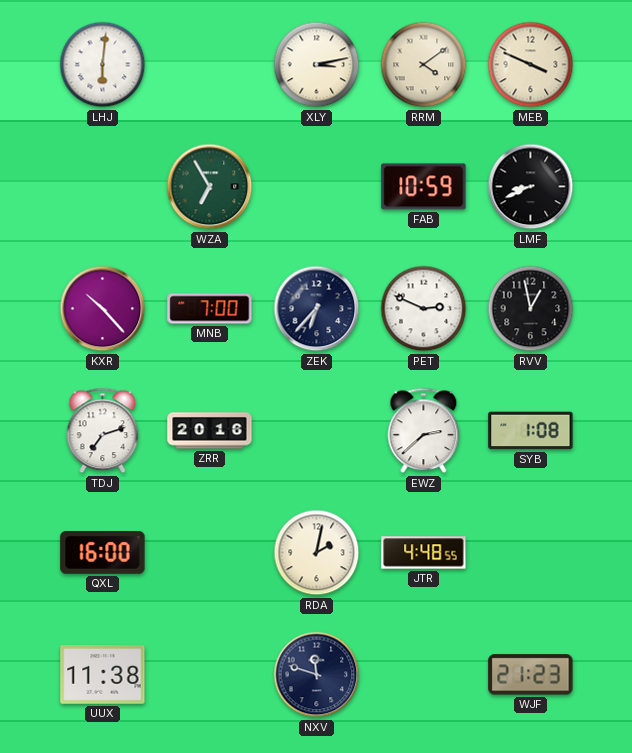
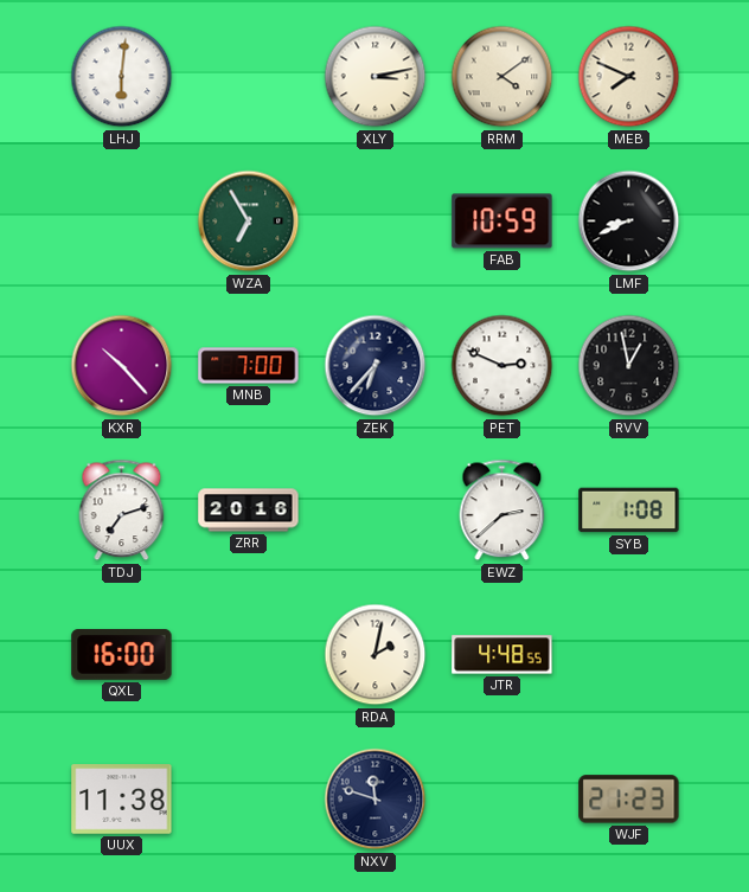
MEB: 3:49 -> 7:49
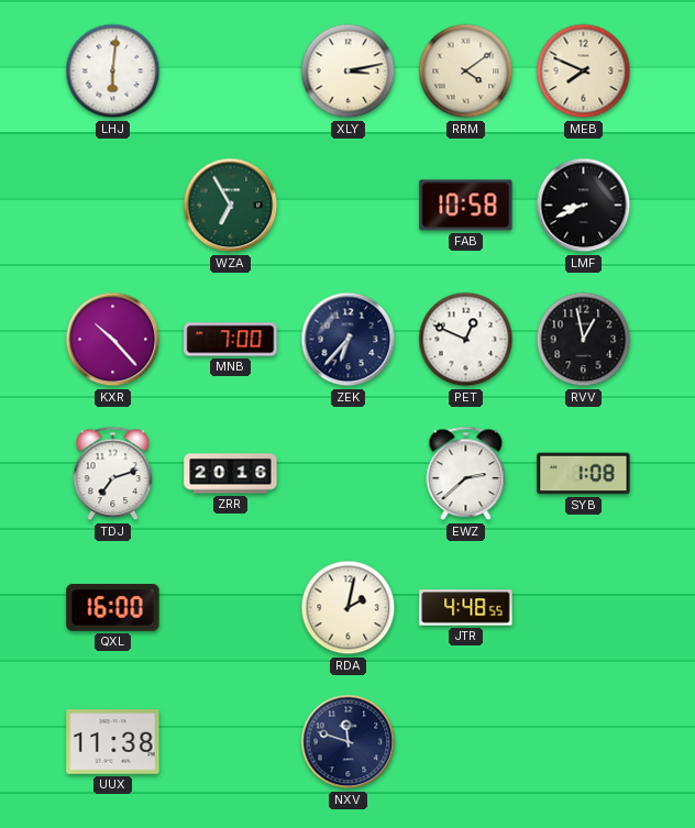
FAB: 10:59 -> 10:58
PET: 2:49 -> 12:49
WJF: 21:23 -> none
